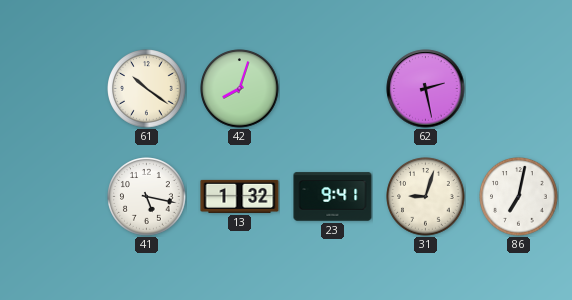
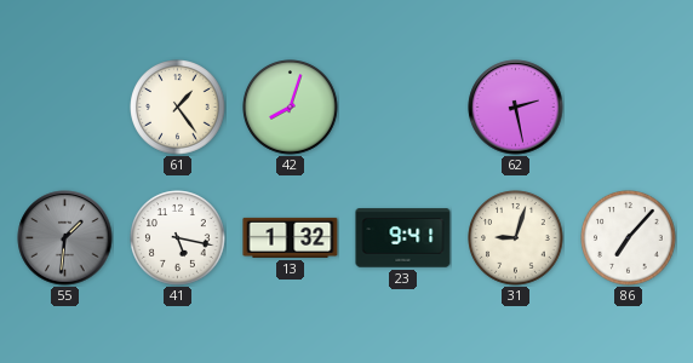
61: 10:21 -> 1:24
55: none -> 1:31
86: 7:02 -> 7:07
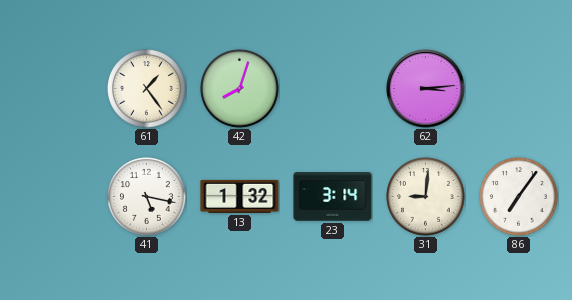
62: 2:28 -> 3:14
55: 1:31 -> none
23: 9:41 -> 3:14
31: 9:03 -> 9:01
86: 7:07 -> 7:06
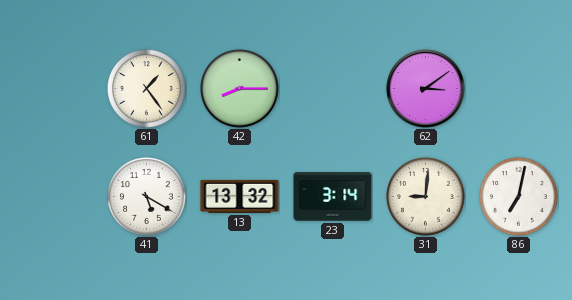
42: 8:03 -> 8:15
62: 3:14 -> 3:09
41: 5:17 -> 5:20
13: 1:32 -> 13:32
86: 7:06 -> 7:02
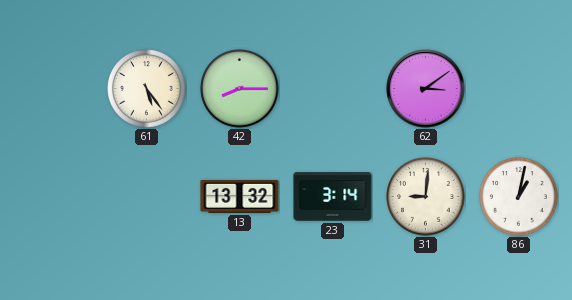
61: 1:24 -> 5:24
41: 5:20 -> none
86: 7:02 -> 1:02
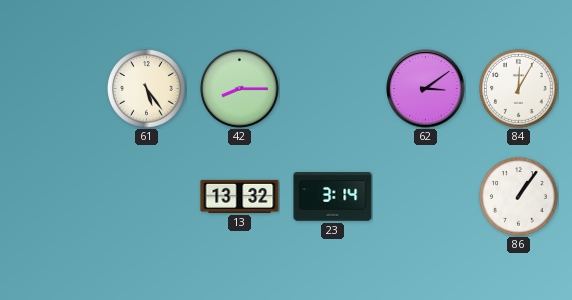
84: none -> 12:05
31: 9:01 -> none
86: 1:02 -> 1:06
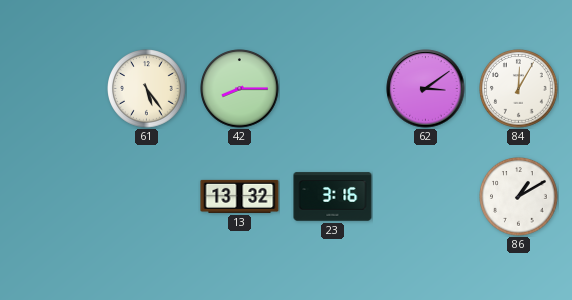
23: 3:14 -> 3:16
86: 1:06 -> 1:10
